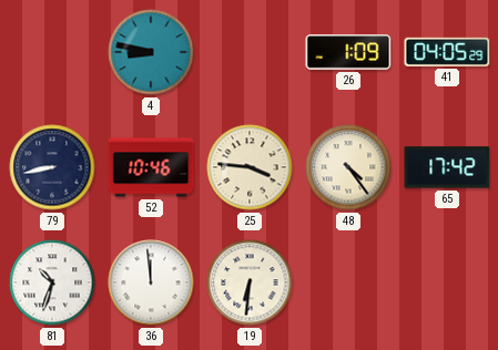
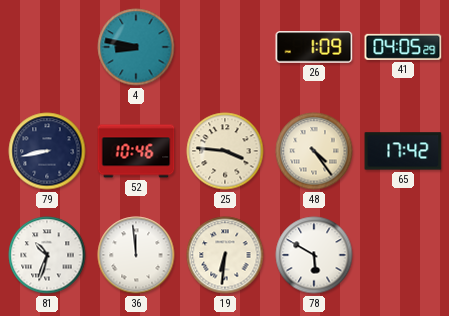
78: none -> 5:50
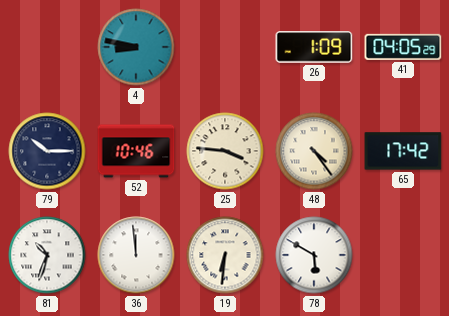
79: 8:43 -> 10:15
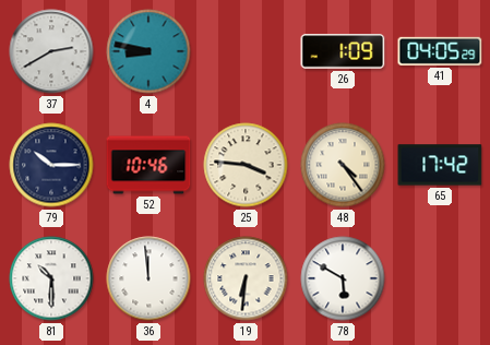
37: none -> 2:40
81: 10:33 -> 10:30
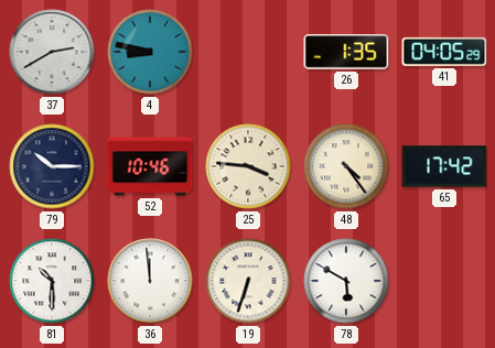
26: 1:09 -> 1:35
19: 6:31 -> 6:33
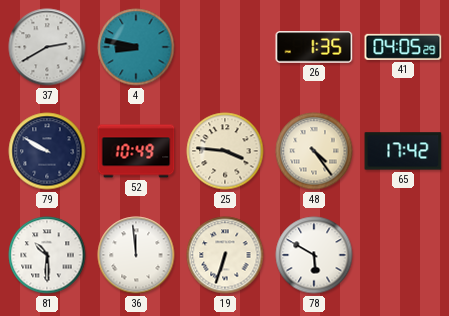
79: 10:15 -> 9:50
52: 10:46 -> 10:49
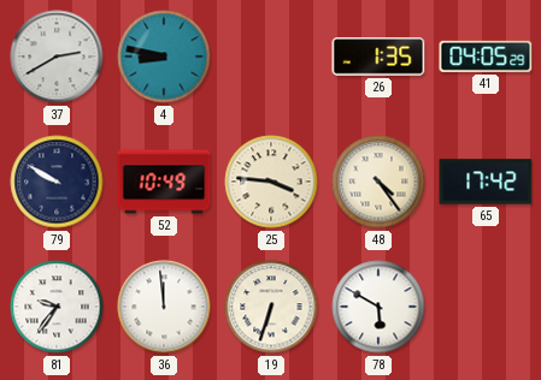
81: 10:30 -> 9:36
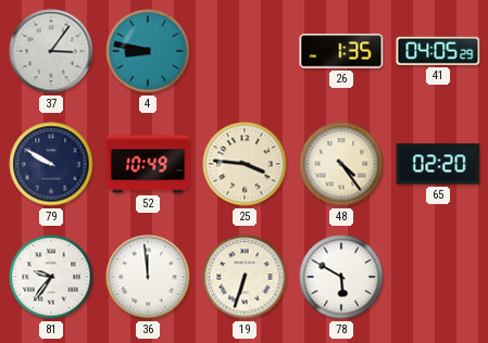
37: 2:40 -> 3:06
65: 17:42 -> 02:20
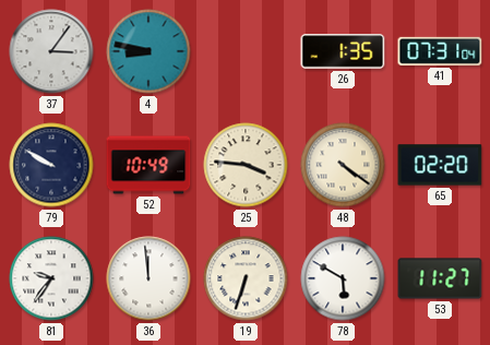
41: 04:05 -> 07:31
48: 4:24 -> 4:21
53: none -> 11:27
